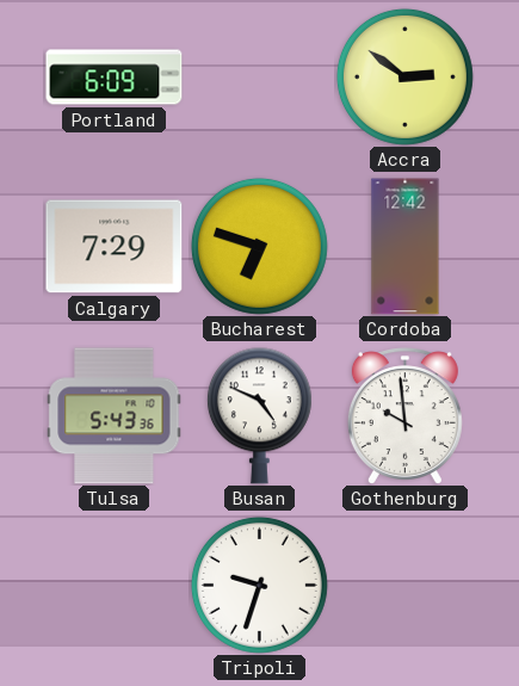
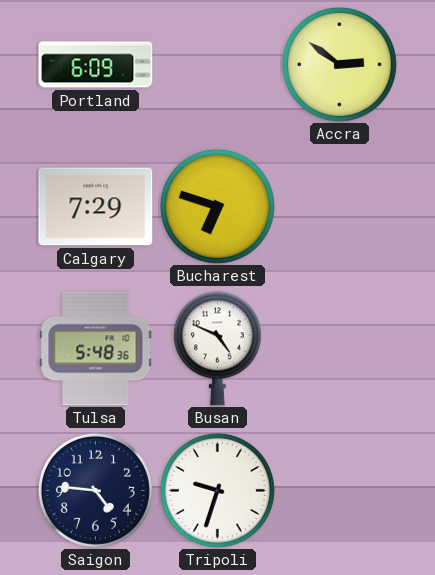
Cordoba: 12:42 -> none
Tulsa: 5:43 -> 5:48
Gothenburg: 9:59 -> none
Saigon: none -> 4:46
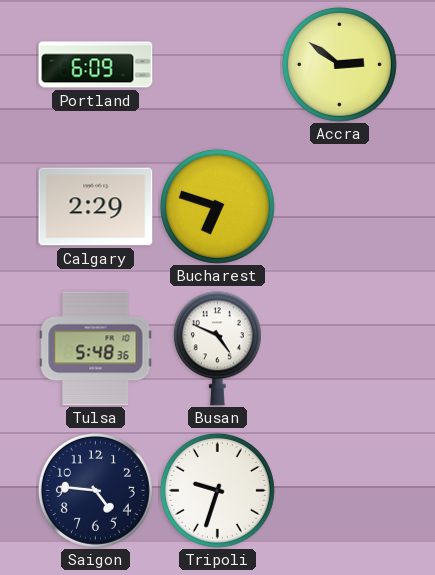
Calgary: 7:29 -> 2:29
